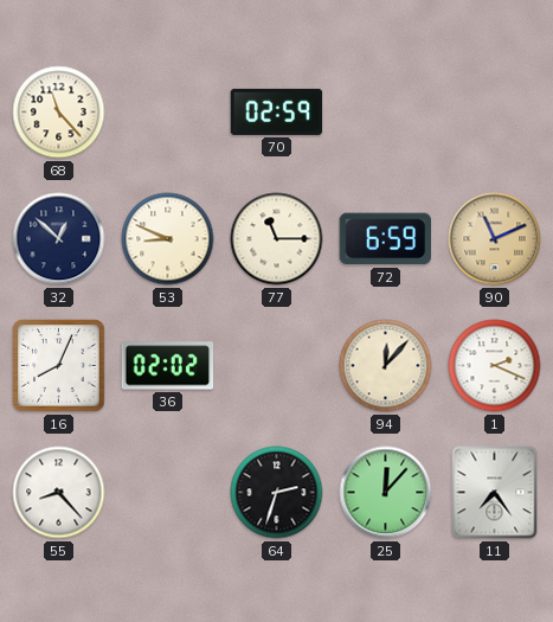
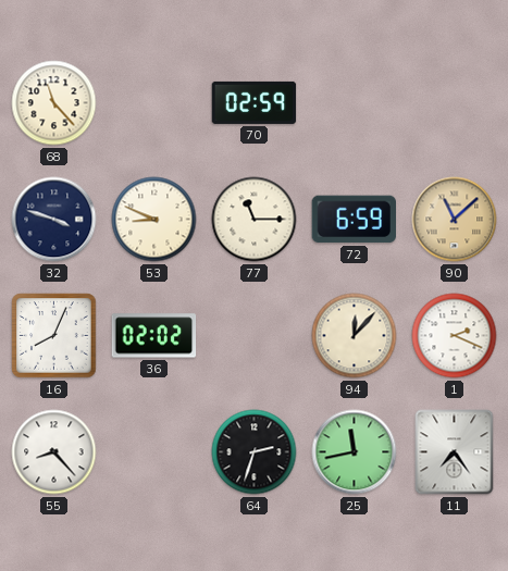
32: 12:52 -> 3:48
90: 11:11 -> 11:08
25: 12:07 -> 11:43
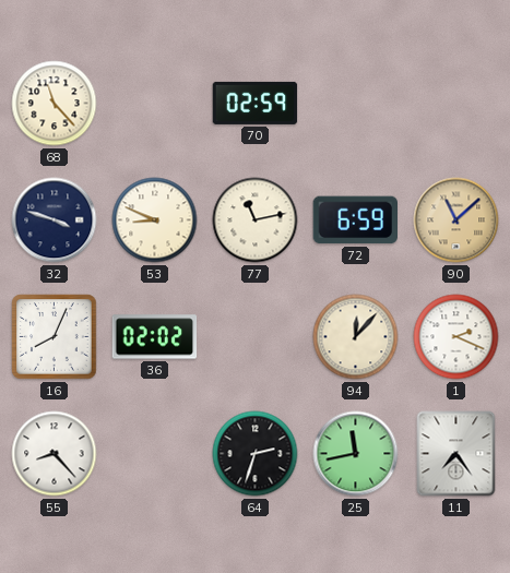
77: 11:15 -> 11:13
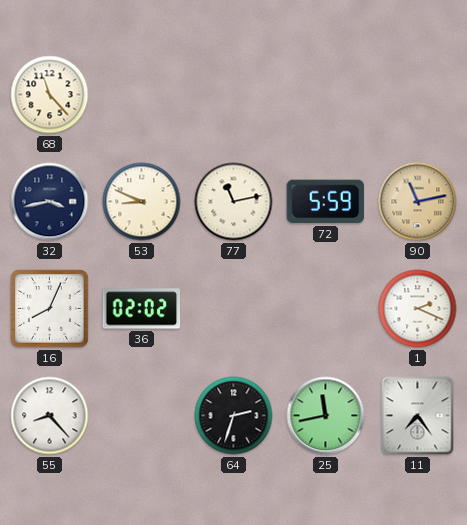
70: 02:59 -> none
32: 3:48 -> 3:43
72: 6:59 -> 5:59
90: 11:08 -> 11:13
94: 12:07 -> none
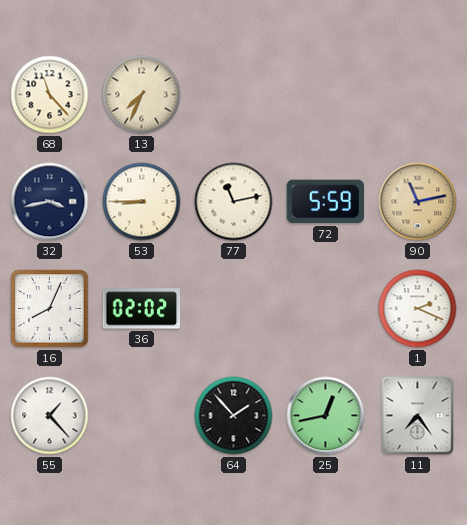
13: none -> 7:34
53: 8:49 -> 8:45
55: 8:23 -> 1:23
64: 2:33 -> 1:53
25: 11:43 -> 12:43
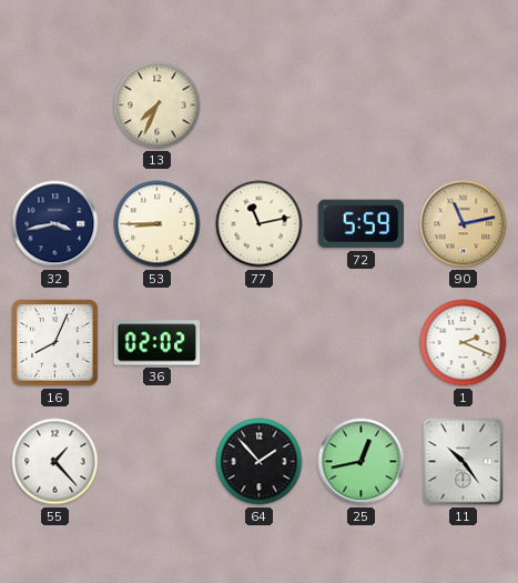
68: 11:23 -> none
11: 7:24 -> 10:24
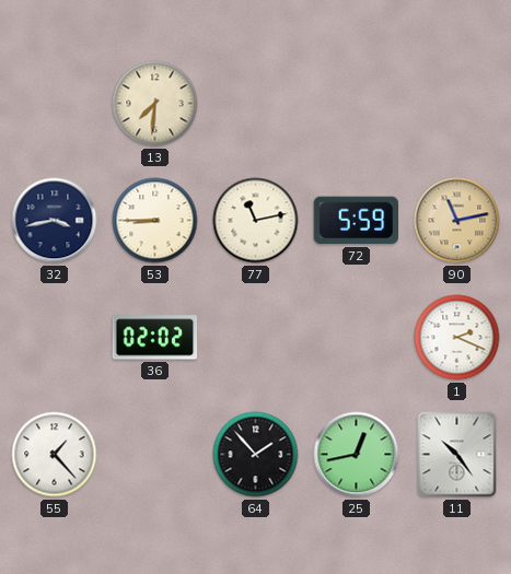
13: 7:34 -> 7:31
16: 8:04 -> none
